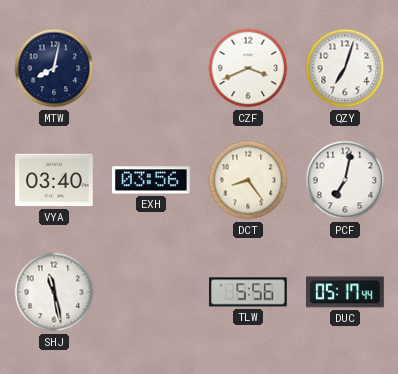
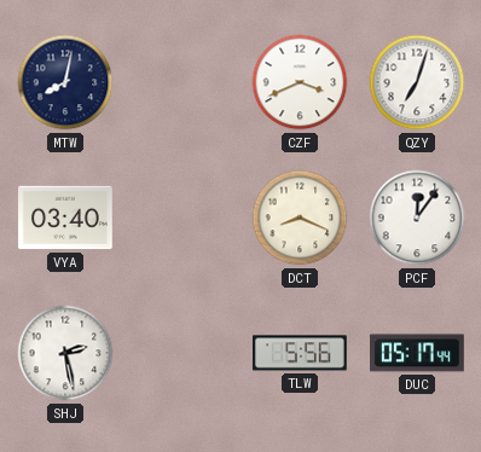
EXH: 03:56 -> none
DCT: 8:24 -> 8:19
PCF: 7:02 -> 12:06
SHJ: 11:28 -> 2:28
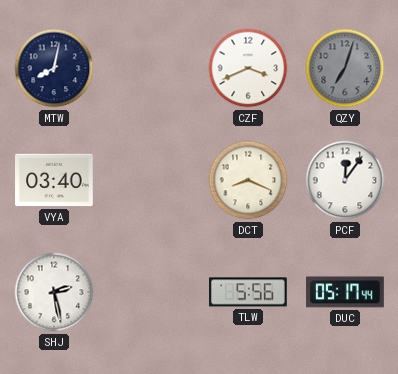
QZY dial: white -> grey
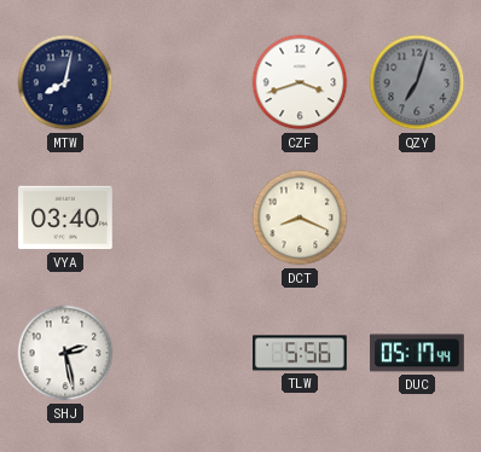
CZF: 3:41 -> 3:42
PCF: 12:06 -> none
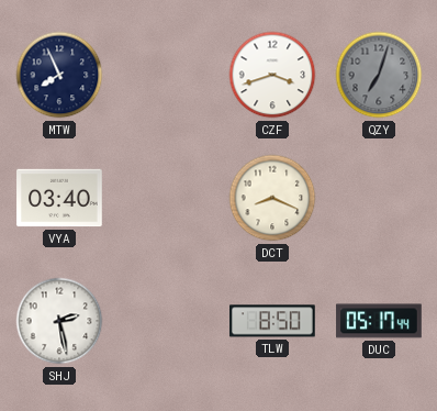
MTW: 8:02 -> 7:56
TLW: 5:56 -> 8:50
